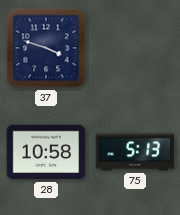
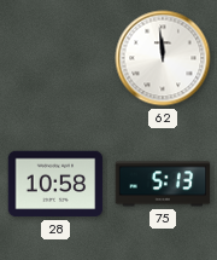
37: 3:48 -> none
62: none -> 11:59
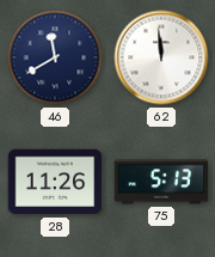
46: none -> 11:40
28: 10:58 -> 11:26
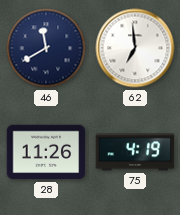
62: 11:59 -> 6:59
75: 5:13 -> 4:19
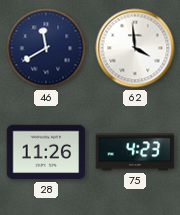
62: 6:59 -> 3:59
75: 4:19 -> 4:23
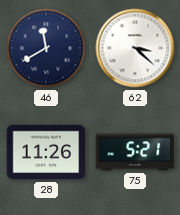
62: 3:59 -> 3:22
75: 4:23 -> 5:21
